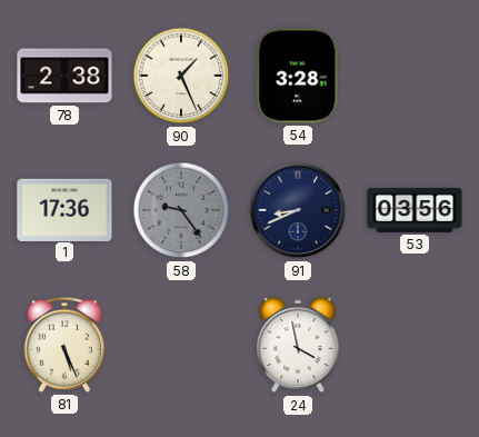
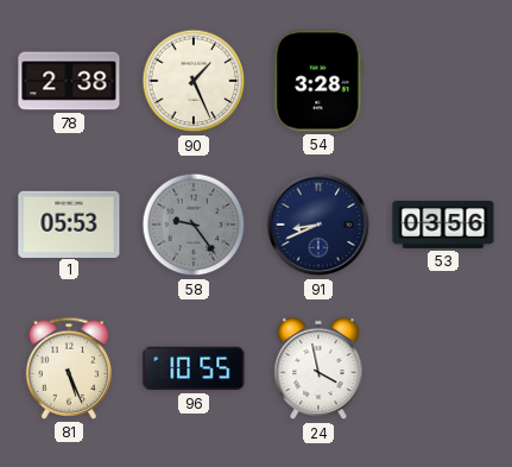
1: 17:36 -> 05:53
96: none -> 10:55
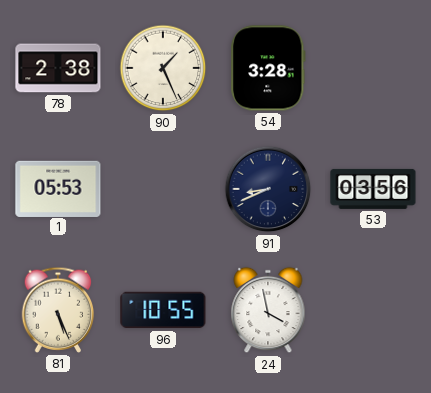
58: 9:24 -> none
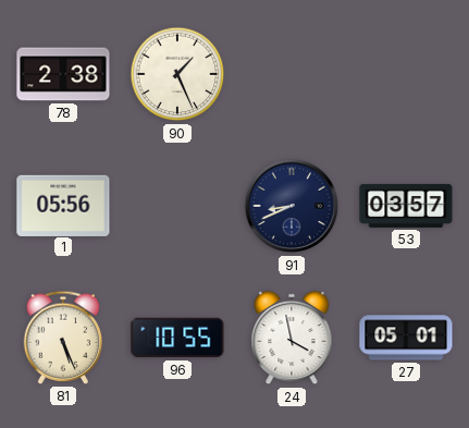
54: 3:28 -> none
1: 05:53 -> 05:56
53: 03:56 -> 03:57
27: none -> 05:01
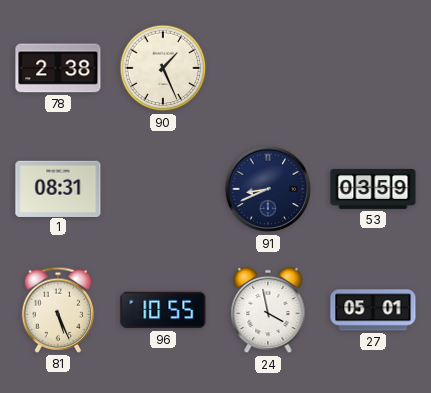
1: 05:56 -> 08:31
53: 03:57 -> 03:59
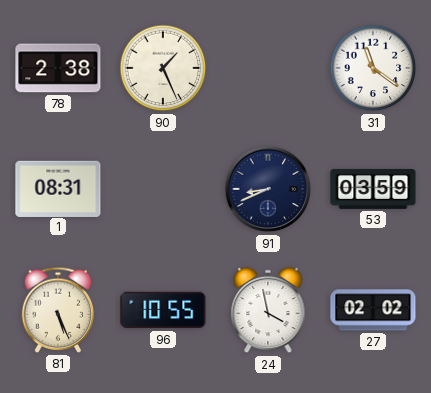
31: none -> 11:21
27: 05:01 -> 02:02
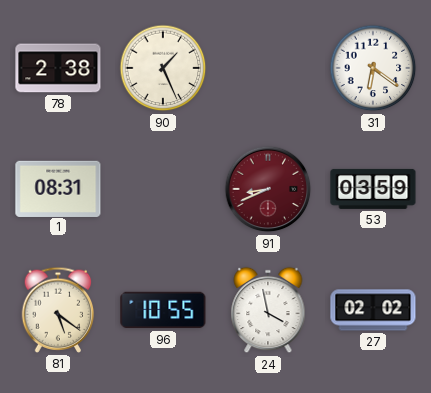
31: 11:21 -> 6:21
91 dial: navy -> burgundy
81: 5:26 -> 5:21
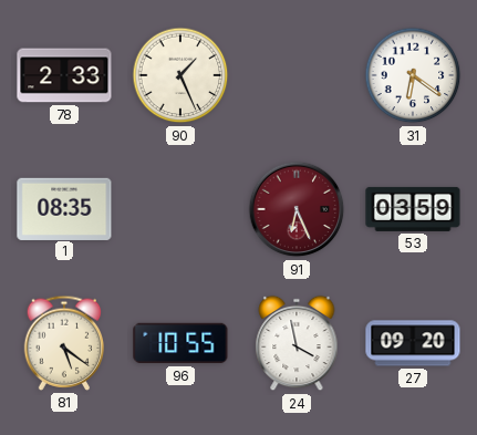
78: 2:38 -> 2:33
1: 08:31 -> 08:35
91: 8:41 -> 6:26
27: 02:02 -> 09:20
